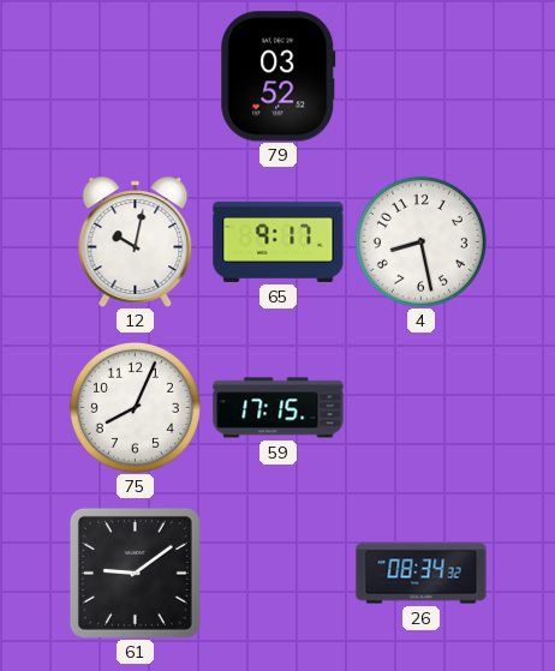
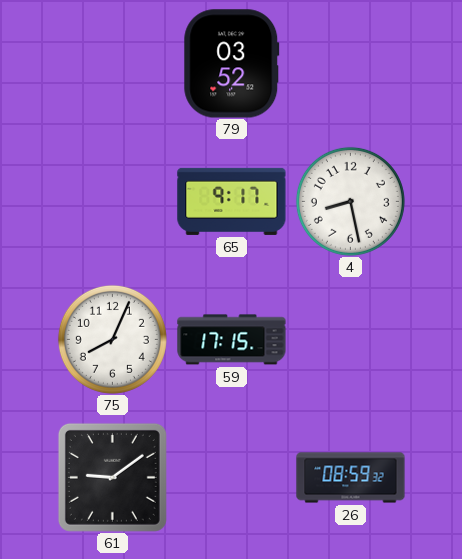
12: 10:02 -> none
26: 08:34 -> 08:59
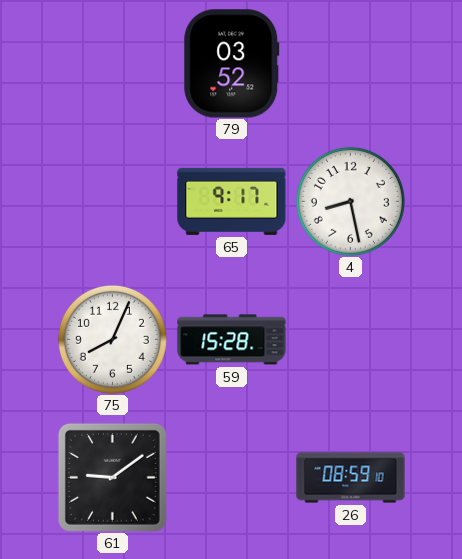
59: 17:15 -> 15:28
26: 08:59:32 -> 08:59:10
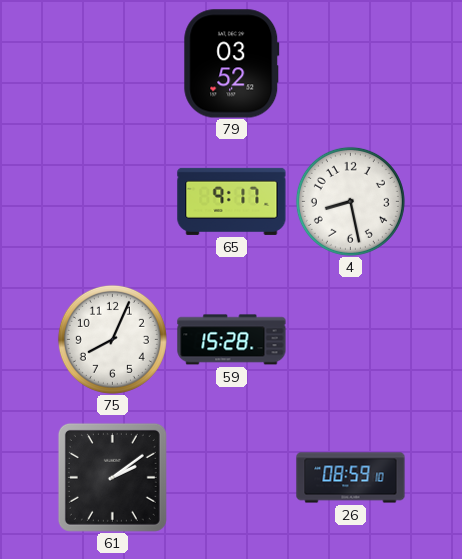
61: 9:09 -> 2:09
